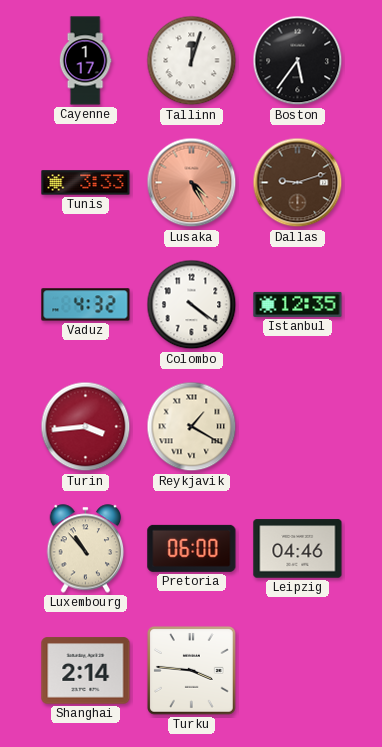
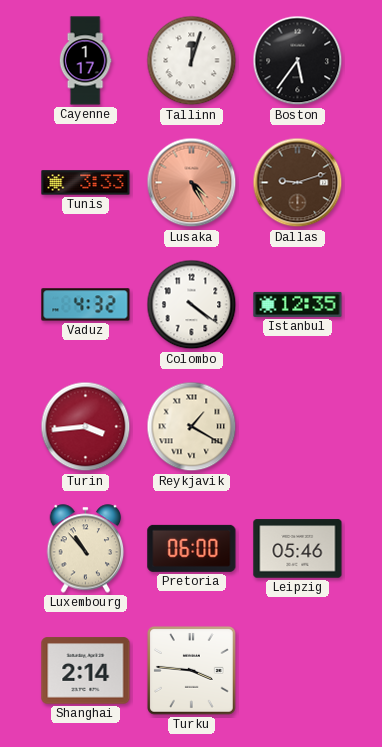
Leipzig: 04:46 -> 05:46
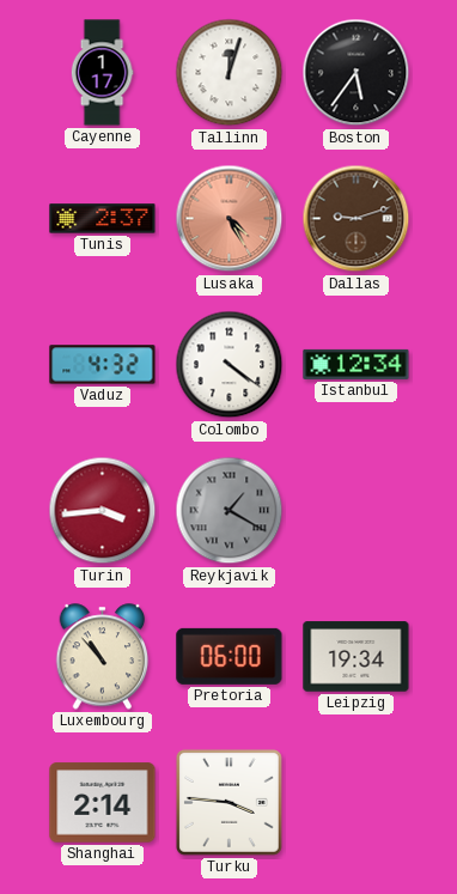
Tunis: 3:33 -> 2:37
Istanbul: 12:35 -> 12:34
Reykjavik dial: cream -> grey
Leipzig: 05:46 -> 19:34
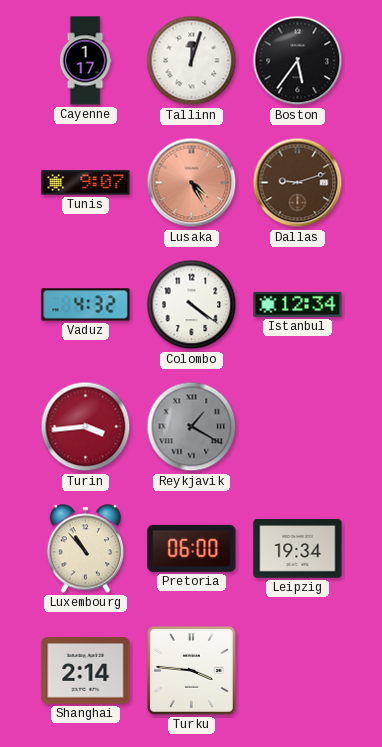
Tunis: 2:37 -> 9:07
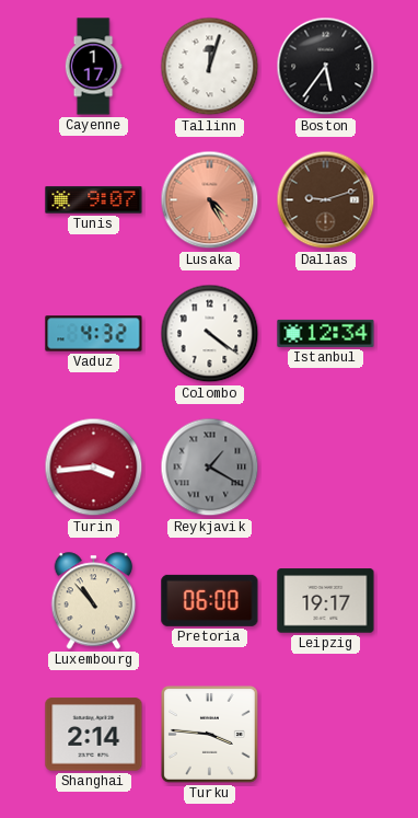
Leipzig: 19:34 -> 19:17
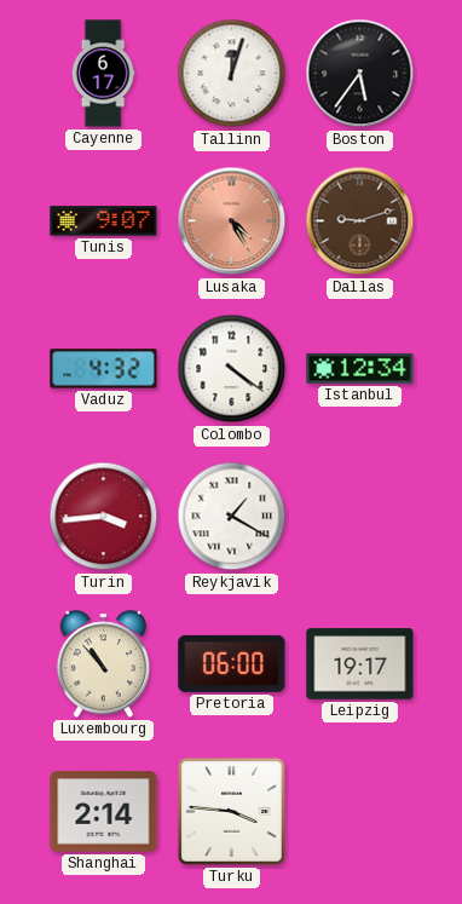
Cayenne: 1:17 -> 6:17
Reykjavik dial: grey -> white
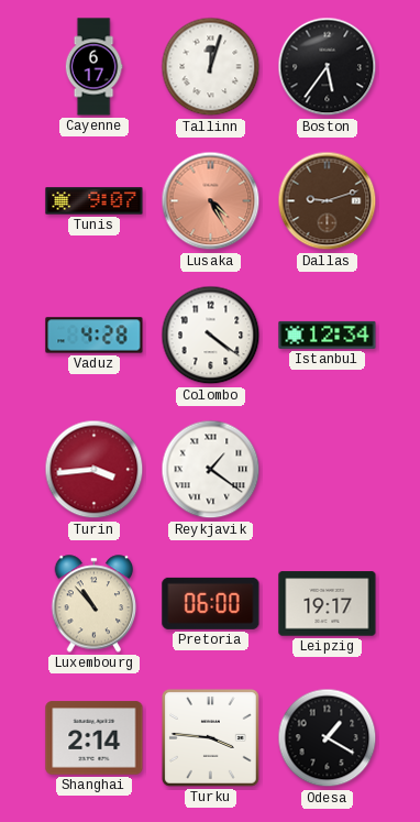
Vaduz: 4:32 -> 4:28
Reykjavik: 1:20 -> 1:21
Odesa: none -> 1:20
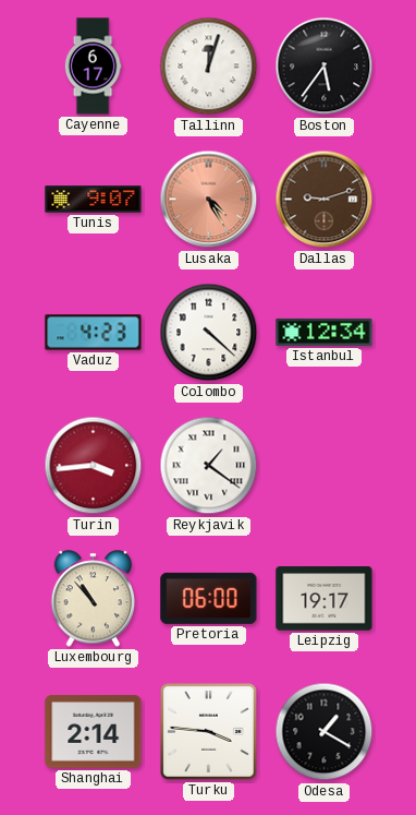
Vaduz: 4:28 -> 4:23
Colombo: 4:21 -> 4:22
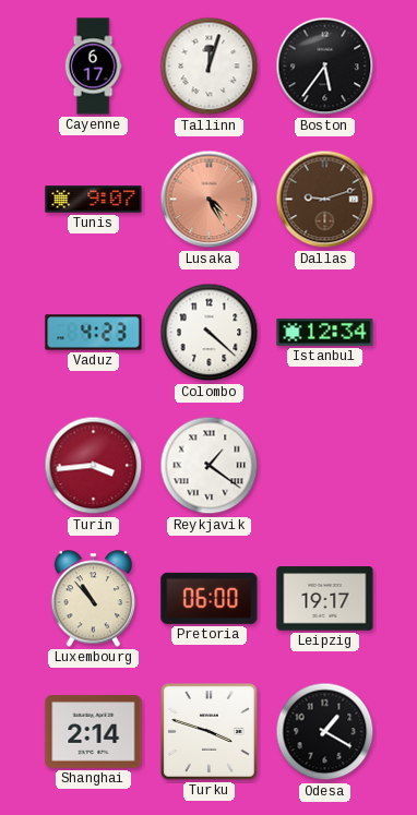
Turku: 3:46 -> 3:48
